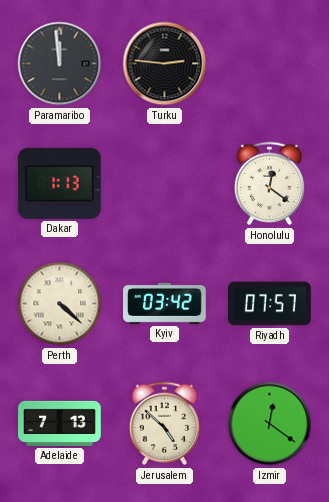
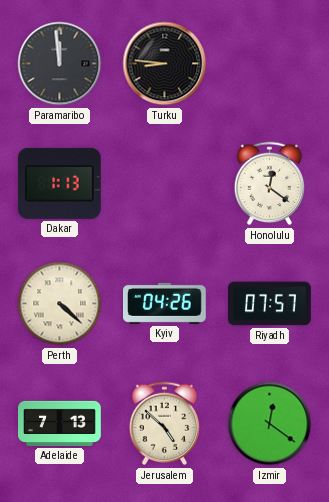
Turku: 2:46 -> 8:46
Kyiv: 03:42 -> 04:26
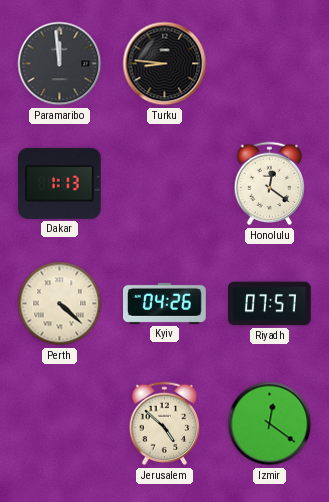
Adelaide: 7:13 -> none
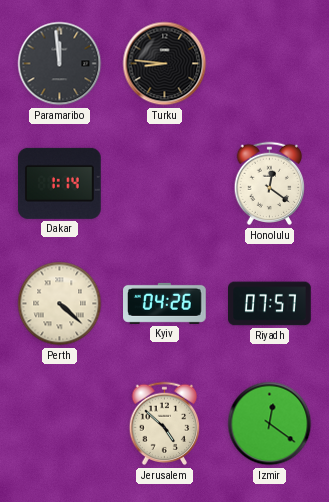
Dakar: 1:13 -> 1:14
